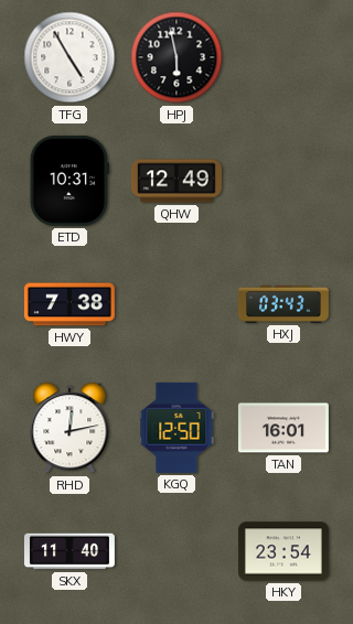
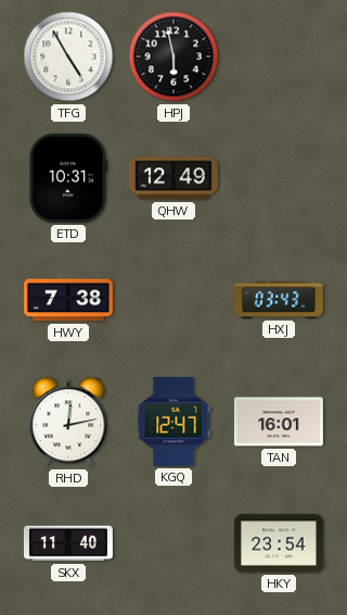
KGQ: 12:50 -> 12:47
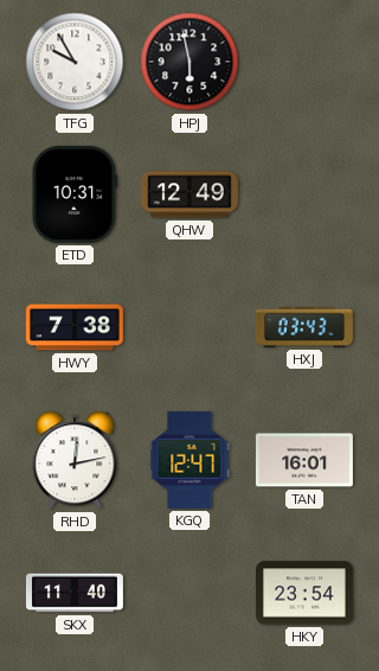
TFG: 4:55 -> 9:55
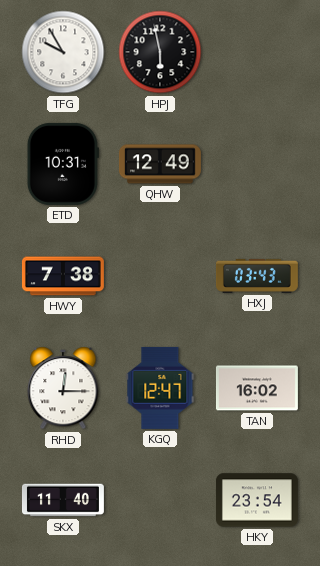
RHD: 12:13 -> 12:15
TAN: 16:01 -> 16:02
